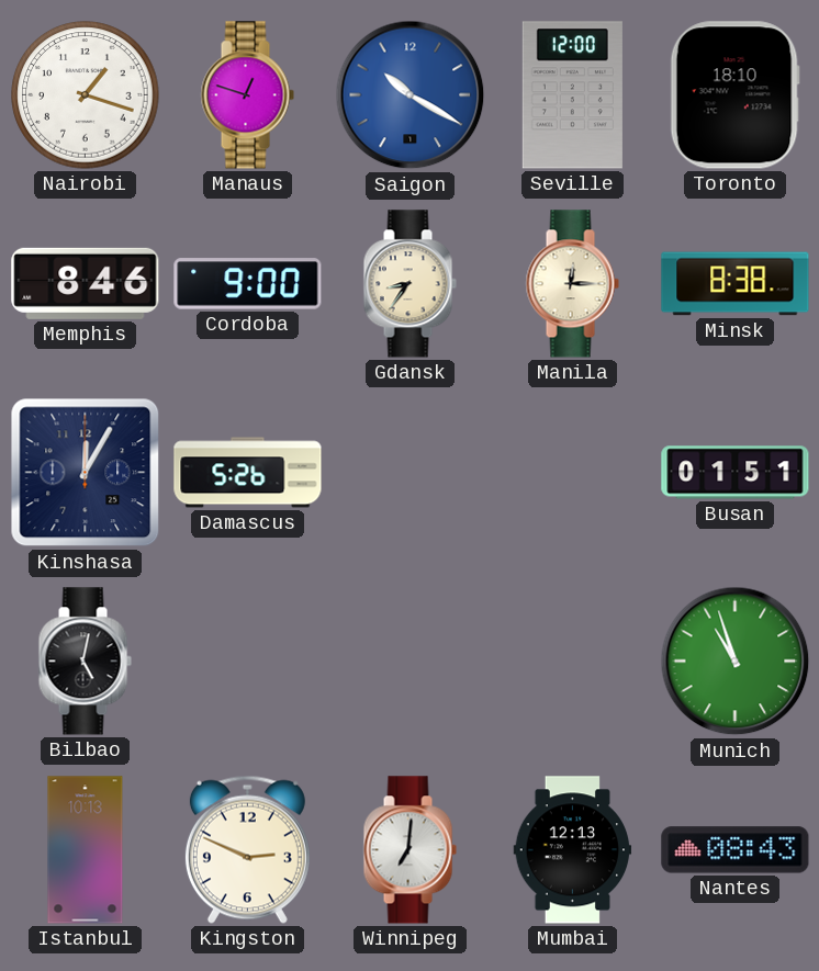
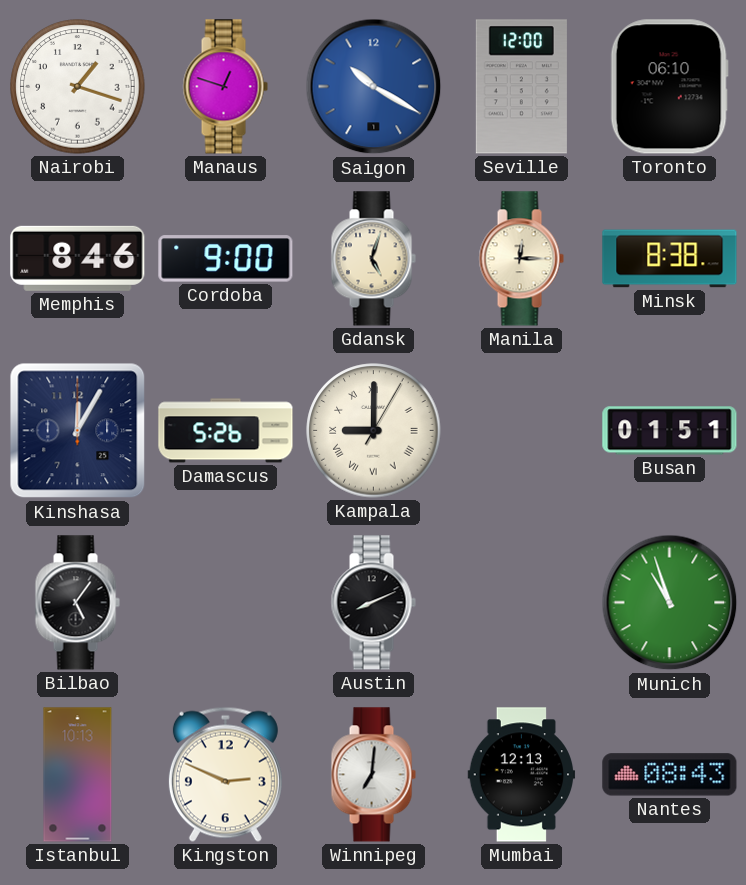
Toronto: 18:10 -> 06:10
Gdansk: 8:36 -> 5:03
Kampala: none -> 9:00
Bilbao: 5:02 -> 5:06
Austin: none -> 8:11
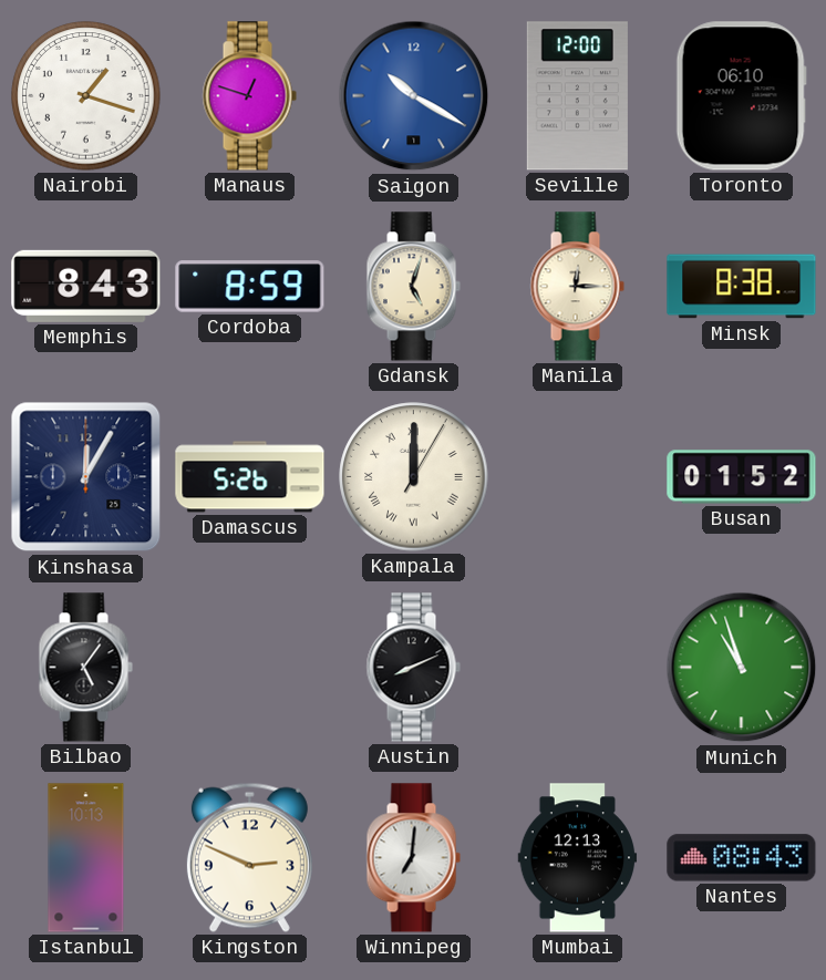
Memphis: 8:46 -> 8:43
Cordoba: 9:00 -> 8:59
Kampala: 9:00 -> 12:00
Busan: 01:51 -> 01:52
